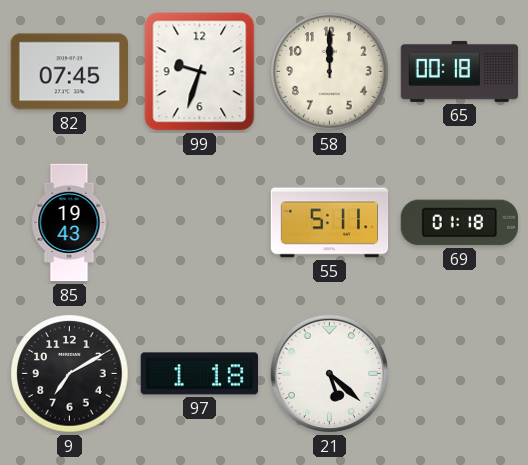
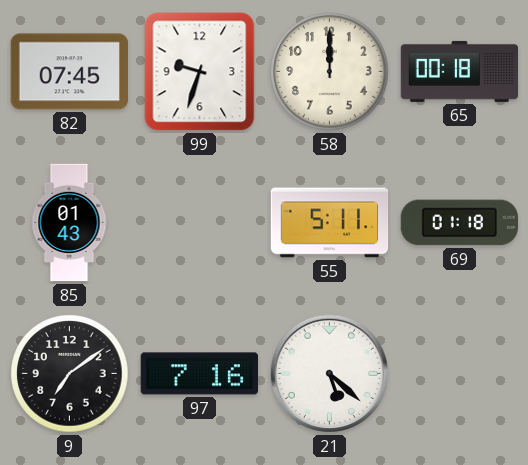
85: 19:43 -> 01:43
9: 7:10 -> 7:09
97: 1:18 -> 7:16
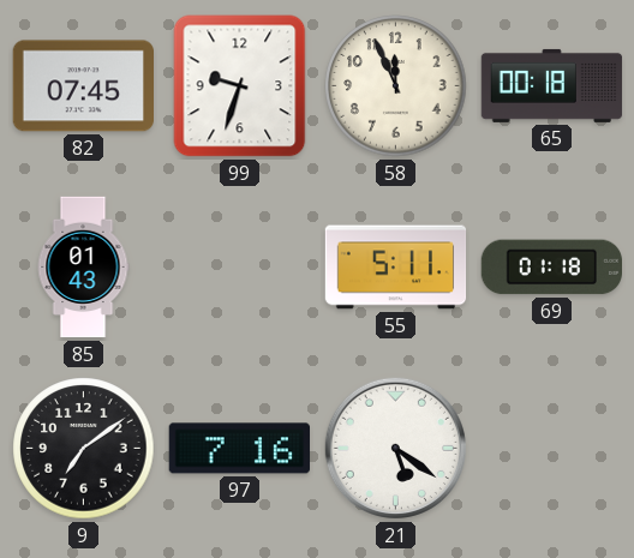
58: 12:00 -> 11:56
21: 5:22 -> 5:21
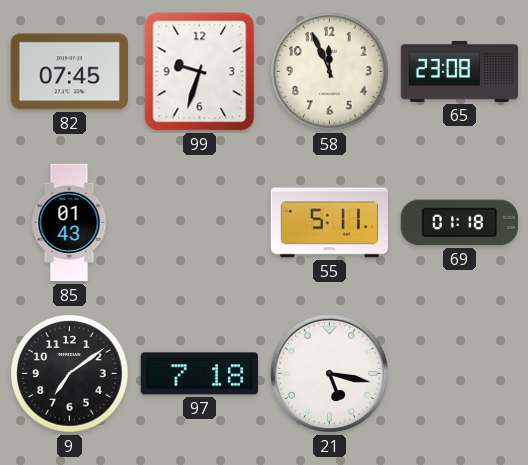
65: 00:18 -> 23:08
97: 7:16 -> 7:18
21: 5:21 -> 5:17
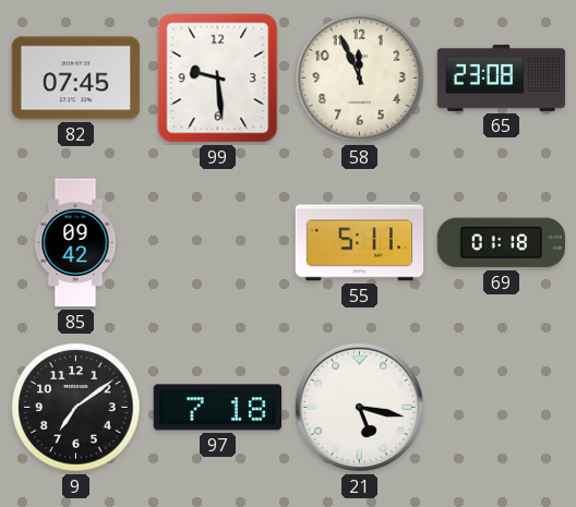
99: 9:33 -> 9:29
85: 01:43 -> 09:42
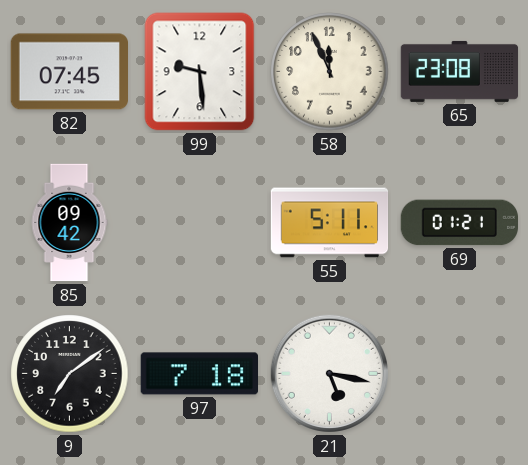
69: 01:18 -> 01:21
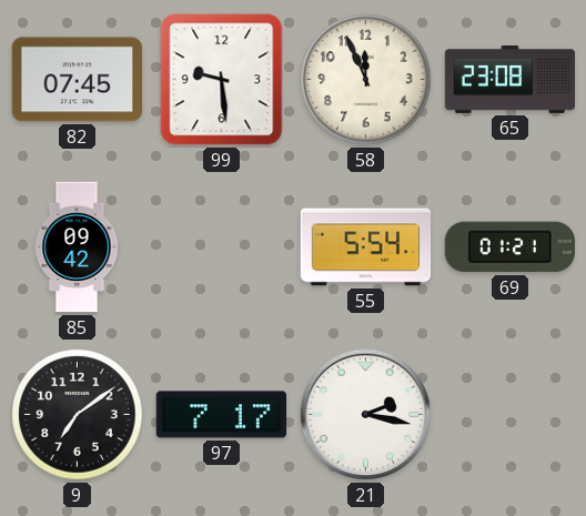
55: 5:11 -> 5:54
97: 7:18 -> 7:17
21: 5:17 -> 2:17
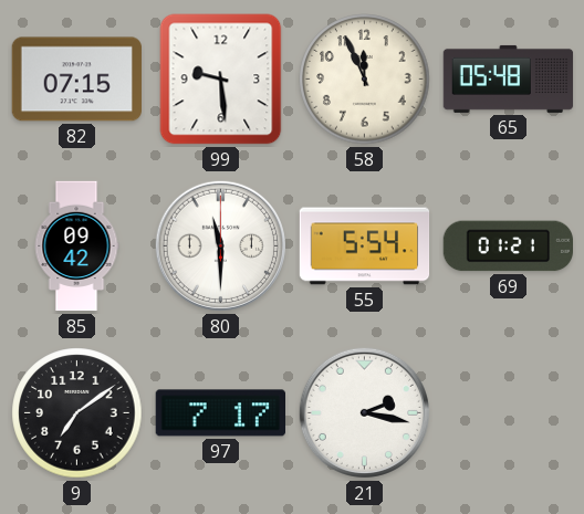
82: 07:45 -> 07:15
65: 23:08 -> 05:48
80: none -> 11:30
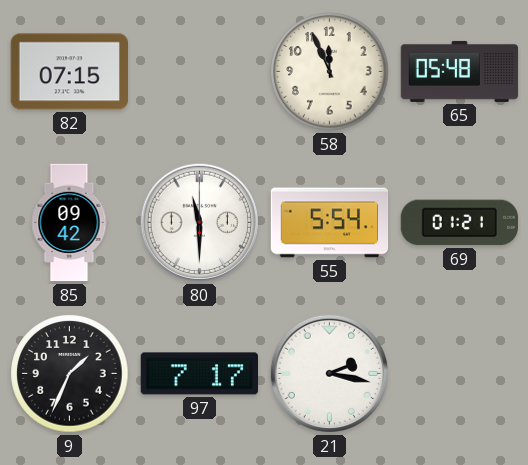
99: 9:29 -> none
9: 7:09 -> 1:34
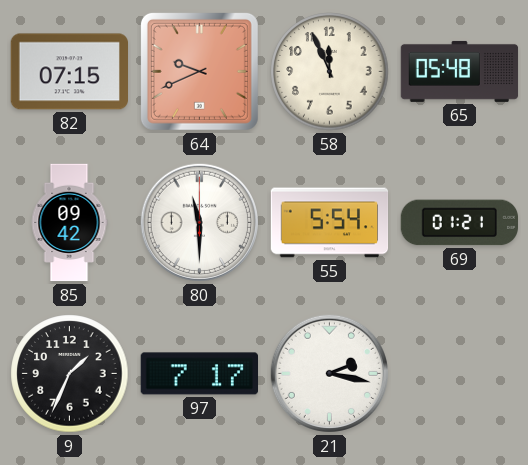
64: none -> 9:41
